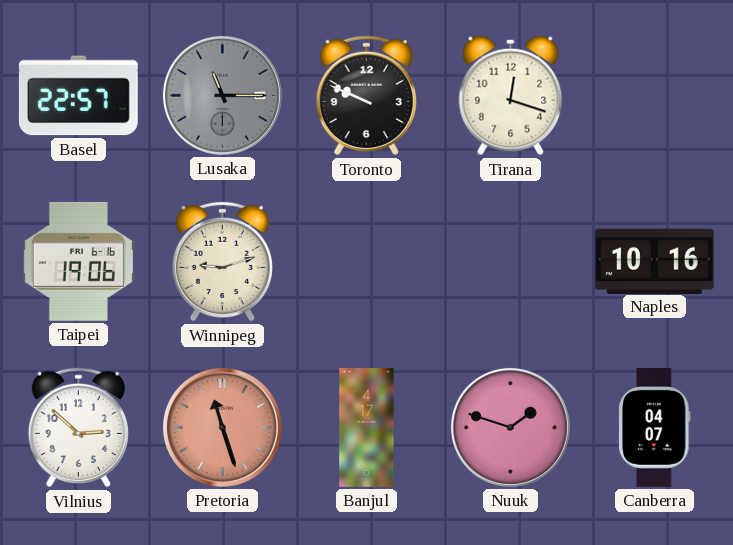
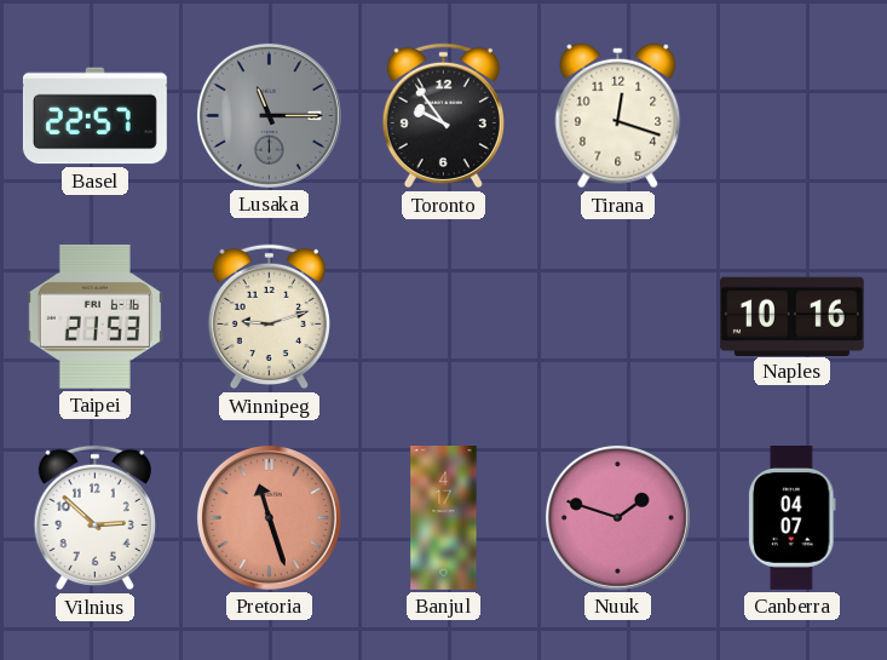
Toronto: 9:49 -> 9:54
Taipei: 19:06 -> 21:53
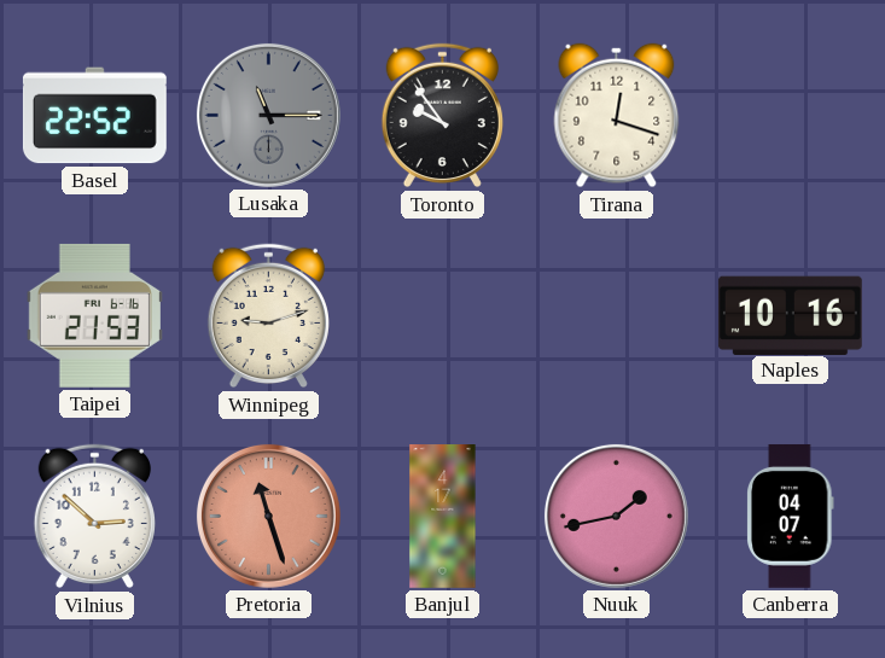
Basel: 22:57 -> 22:52
Nuuk: 1:48 -> 1:43
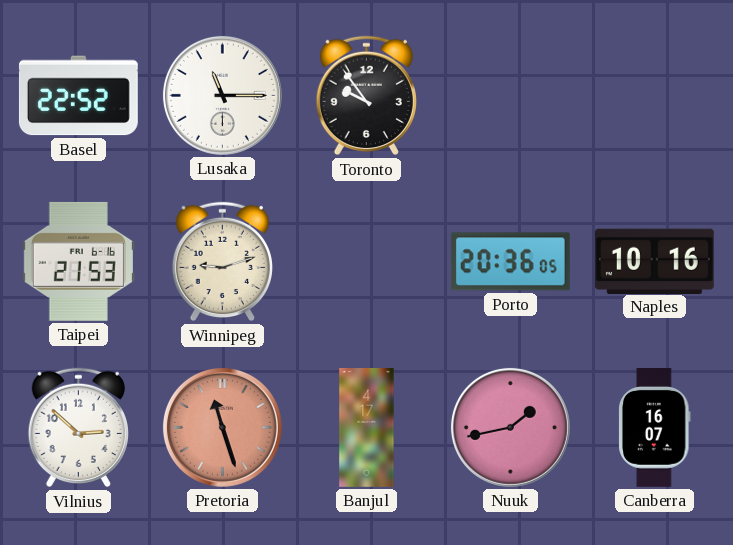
Lusaka dial: grey -> white
Tirana: 12:18 -> none
Porto: none -> 20:36
Canberra: 04:07 -> 16:07
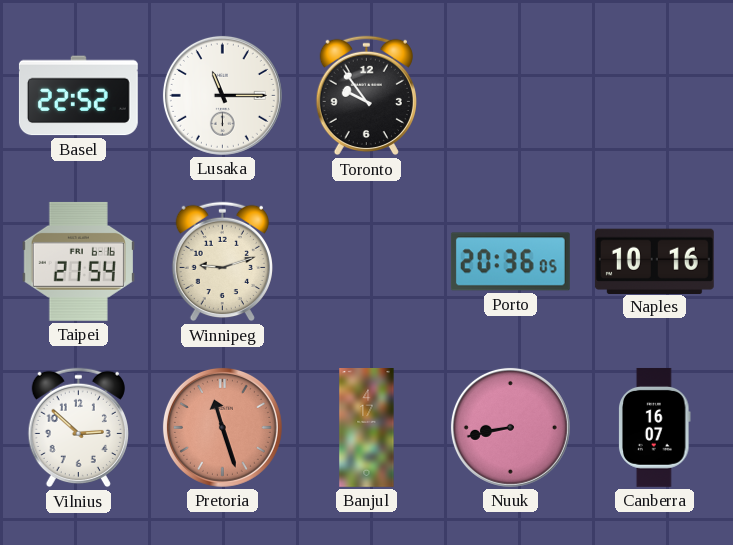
Taipei: 21:53 -> 21:54
Nuuk: 1:43 -> 8:43
